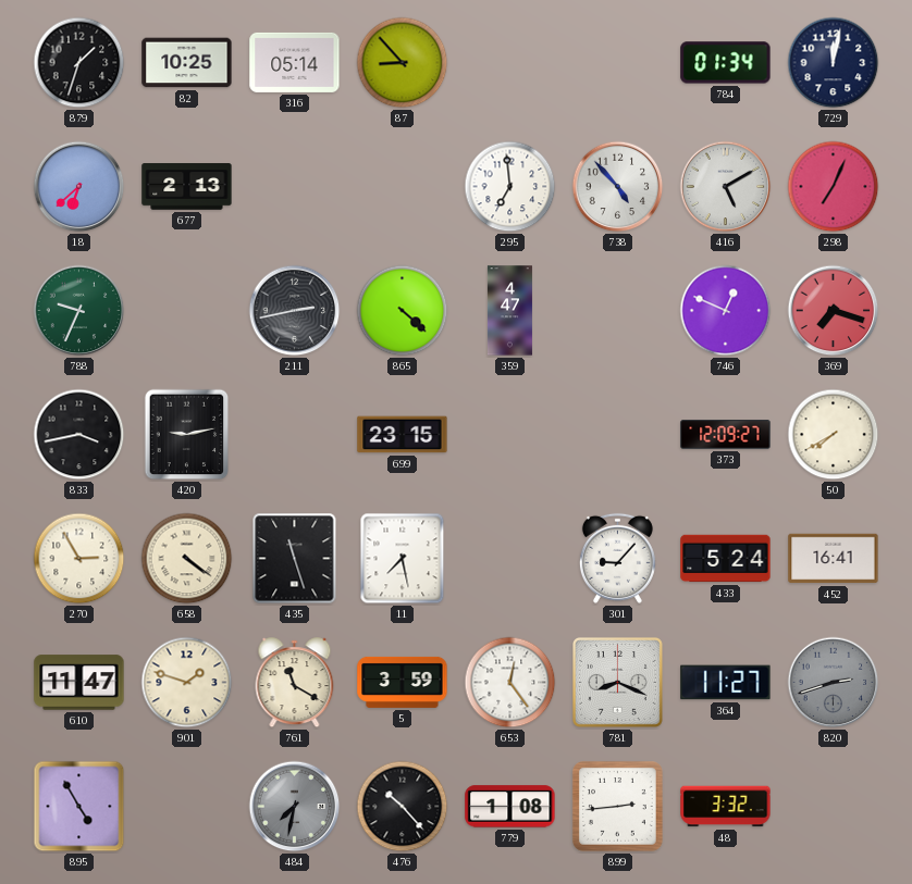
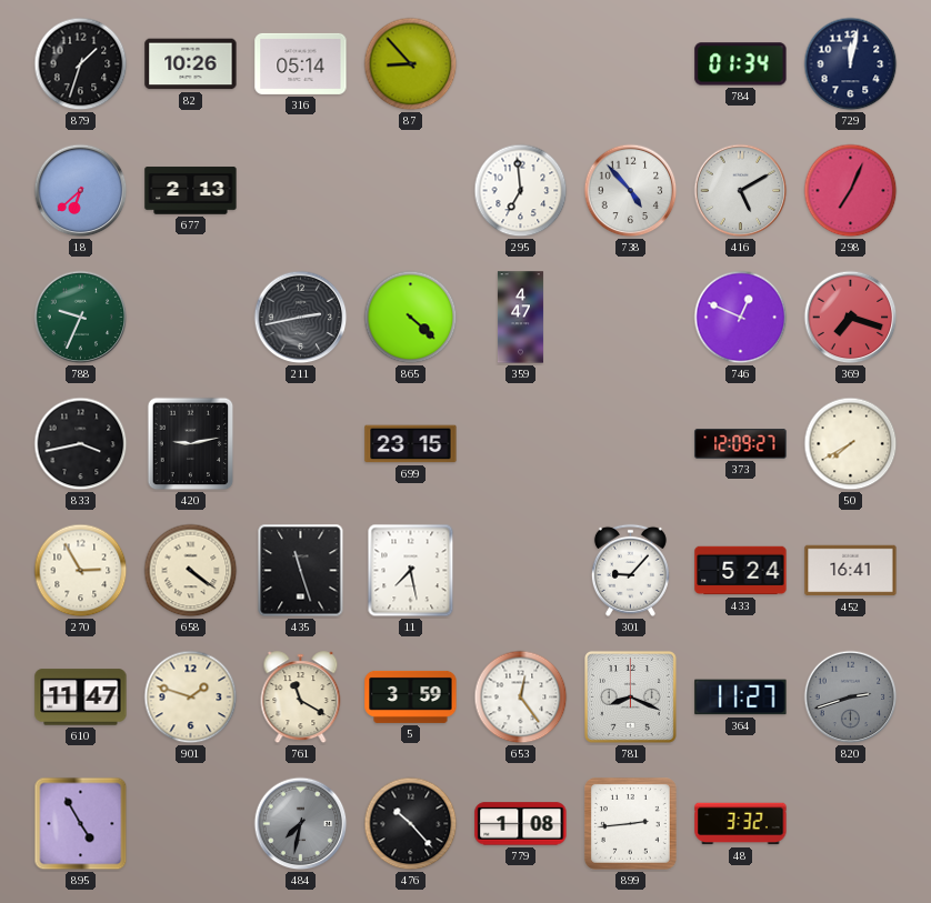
82: 10:25 -> 10:26
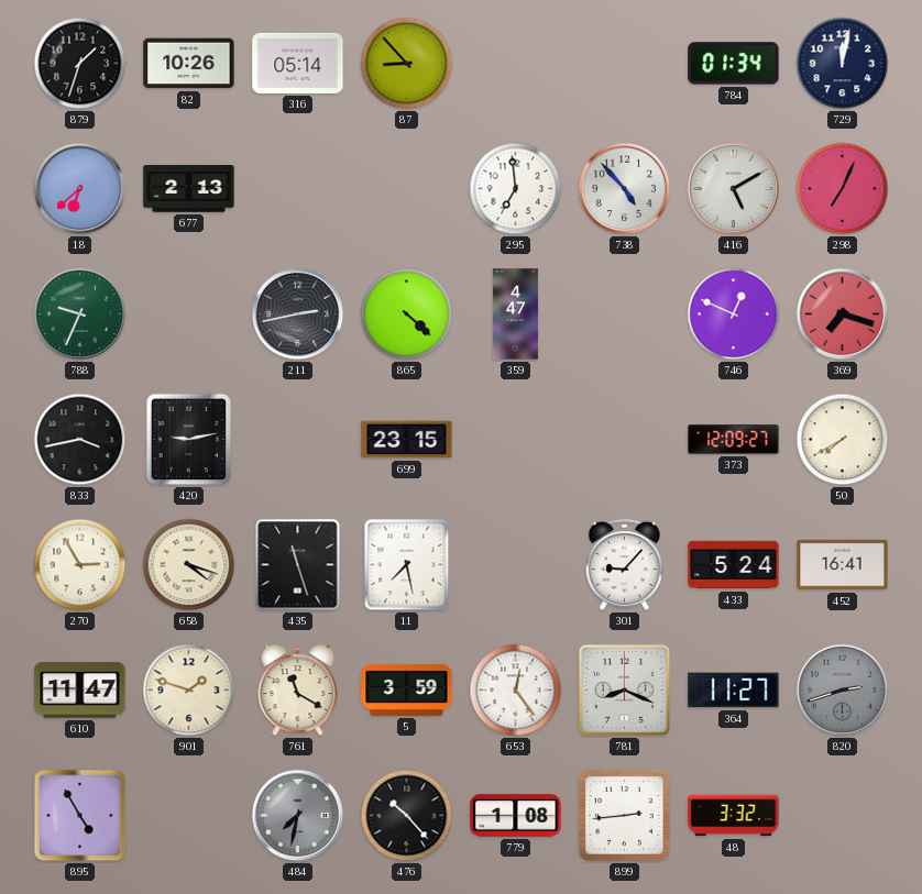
658: 4:21 -> 4:18
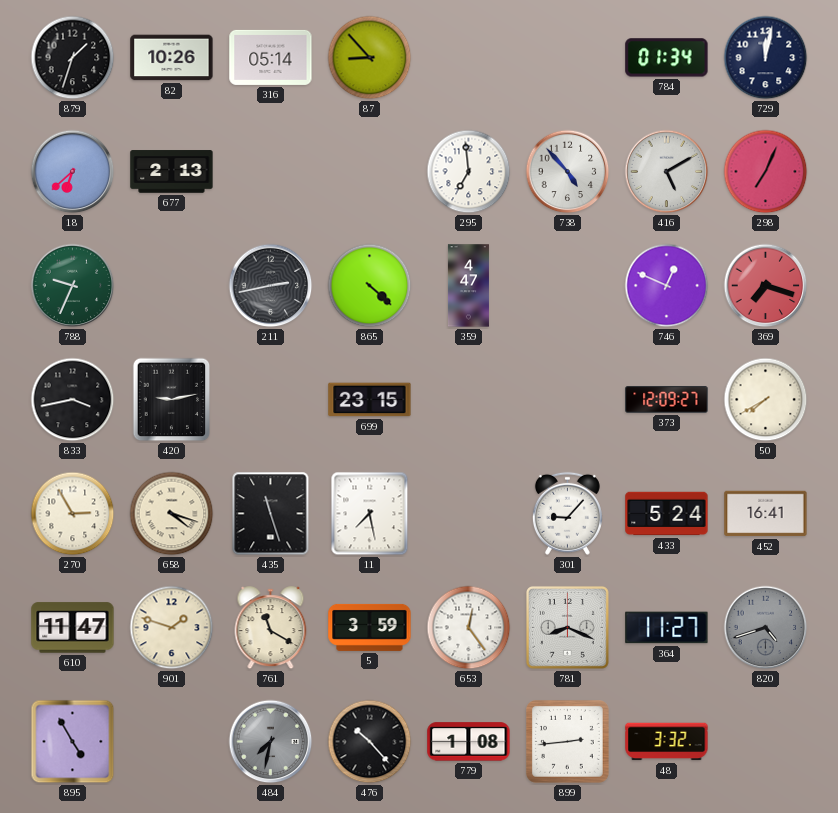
820: 2:42 -> 4:42
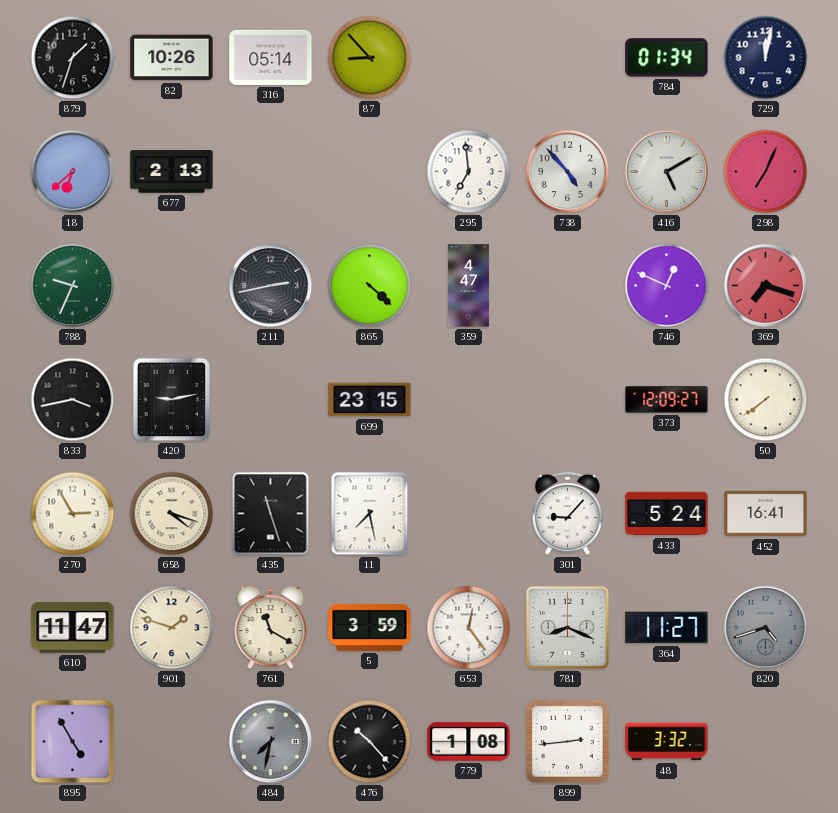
50: 7:40 -> 7:39
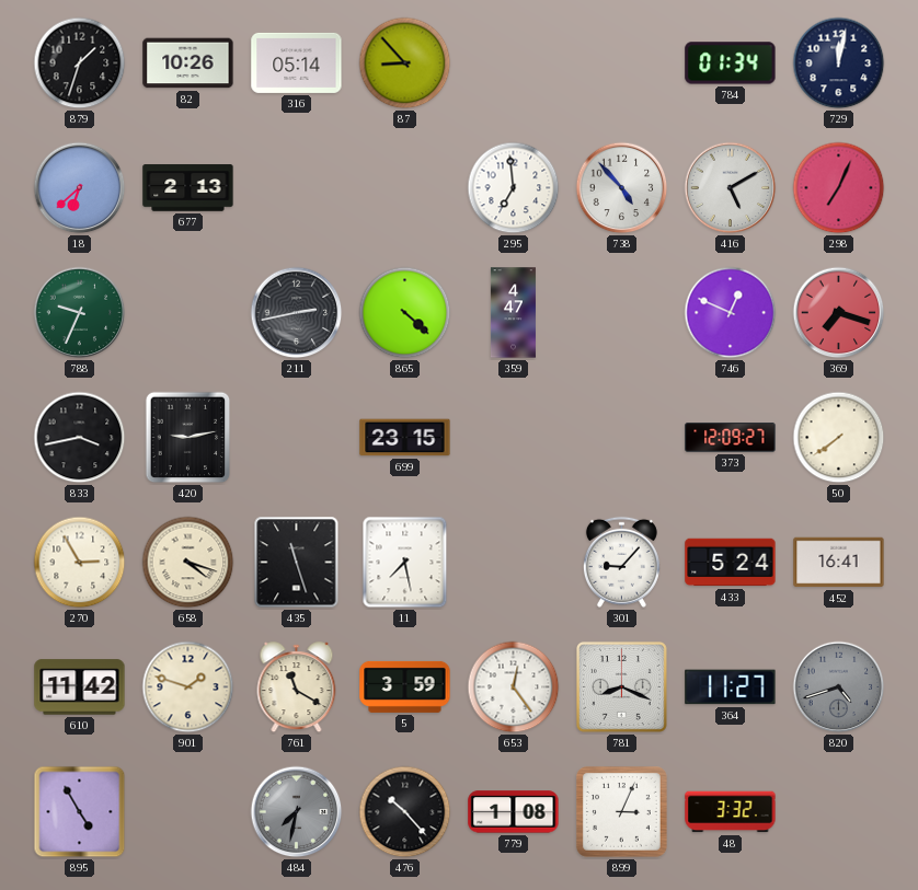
610: 11:47 -> 11:42
899: 2:44 -> 3:04
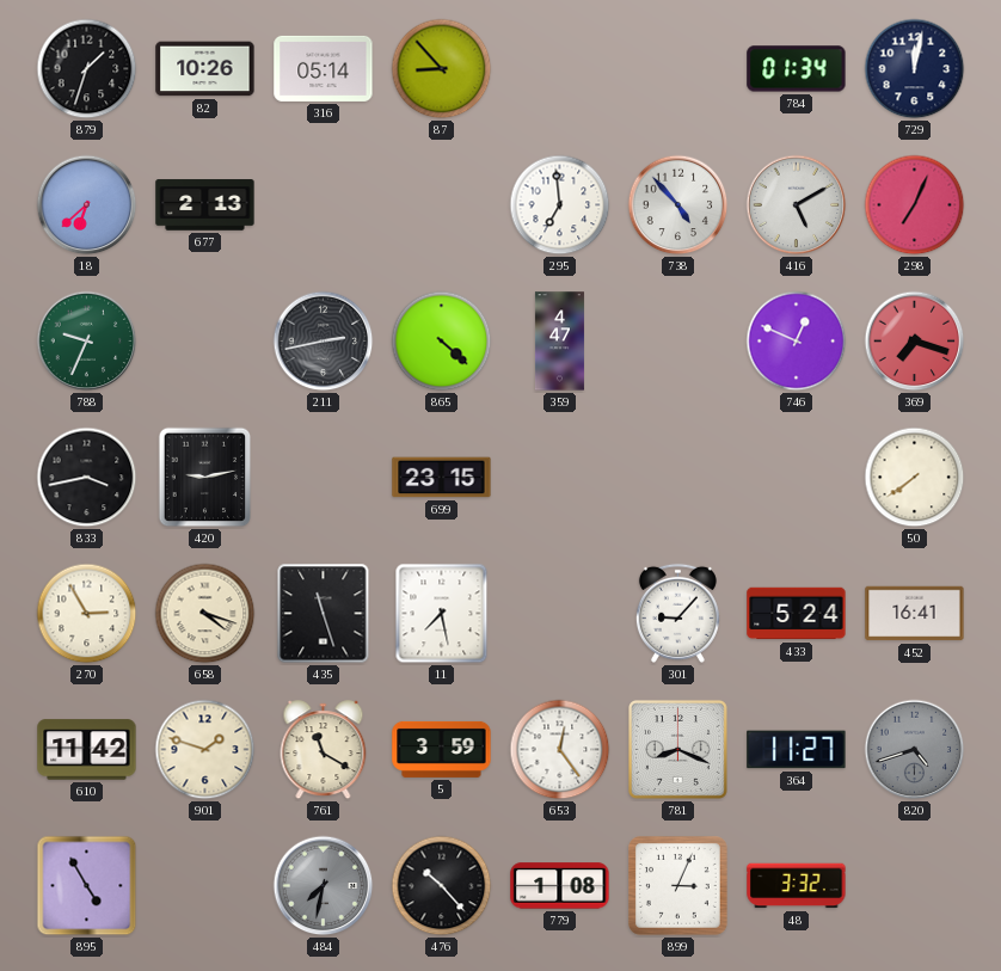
373: 12:09 -> none
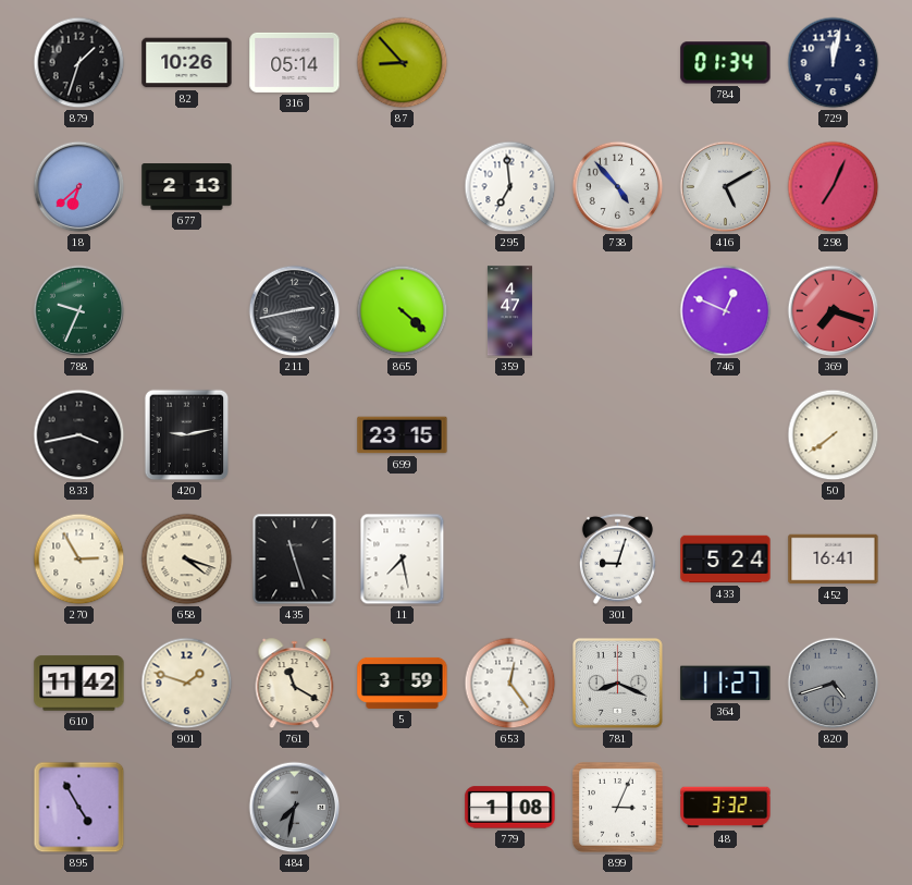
301: 9:07 -> 9:03
476: 10:23 -> none
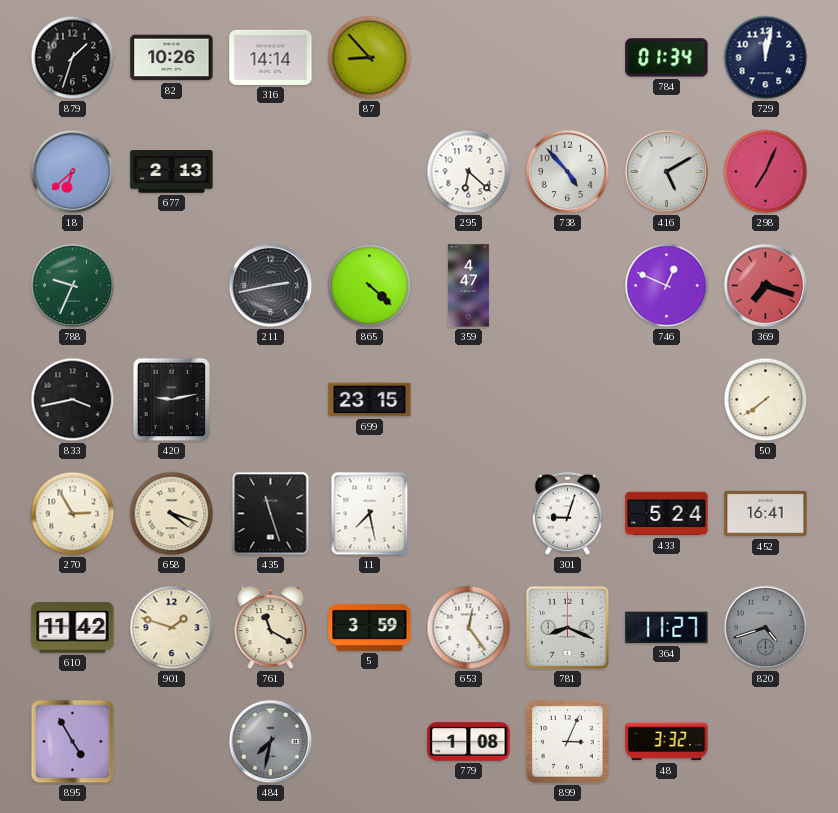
316: 05:14 -> 14:14
295: 6:59 -> 6:22
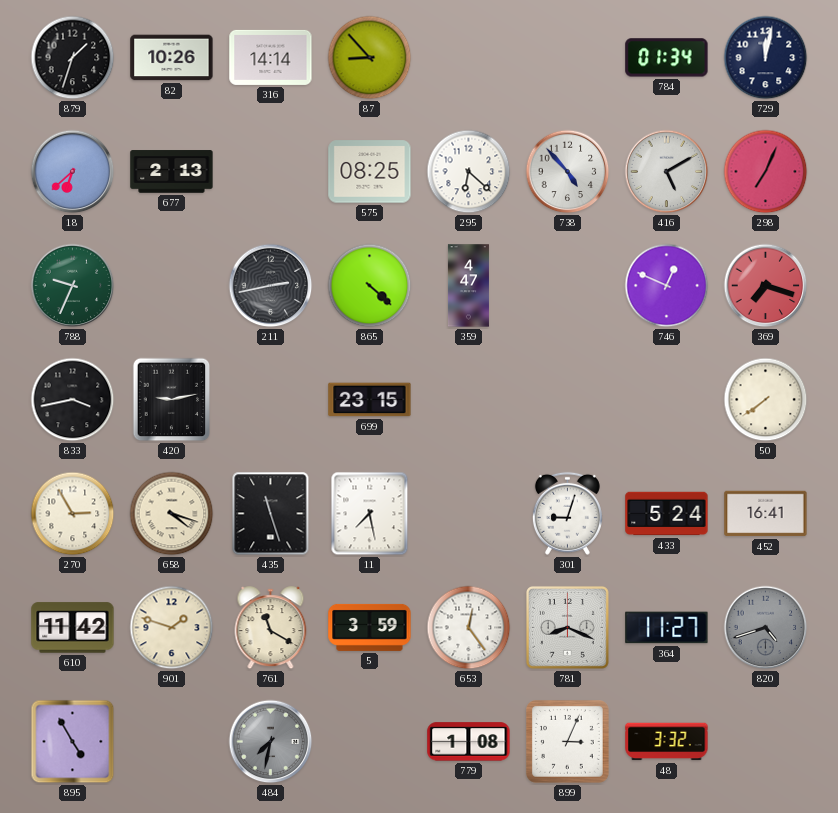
575: none -> 08:25
